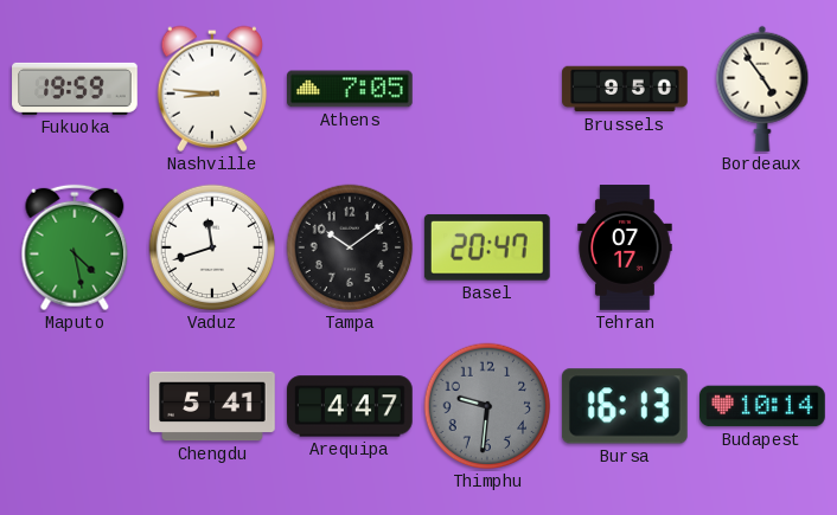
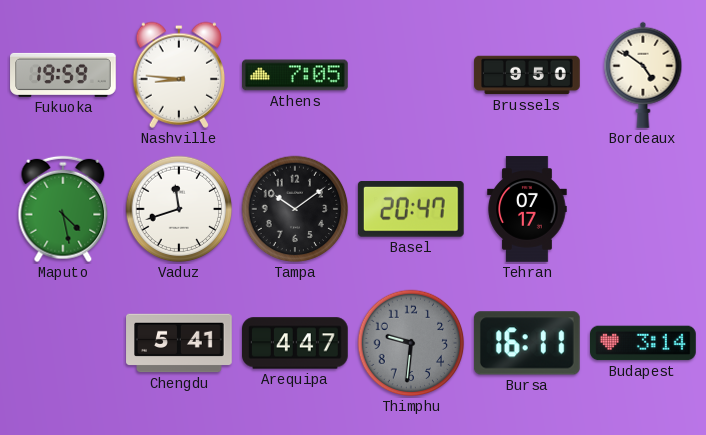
Bordeaux: 4:54 -> 4:51
Bursa: 16:13 -> 16:11
Budapest: 10:14 -> 3:14
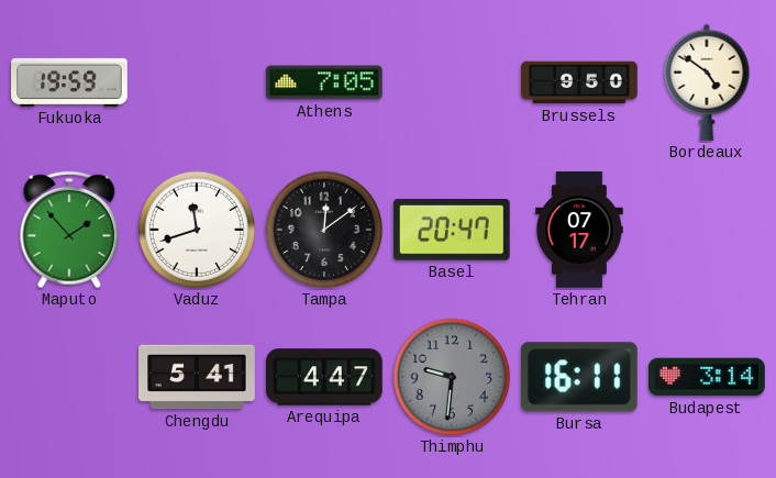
Nashville: 8:46 -> none
Maputo: 4:28 -> 1:53
Tampa: 10:09 -> 12:09
